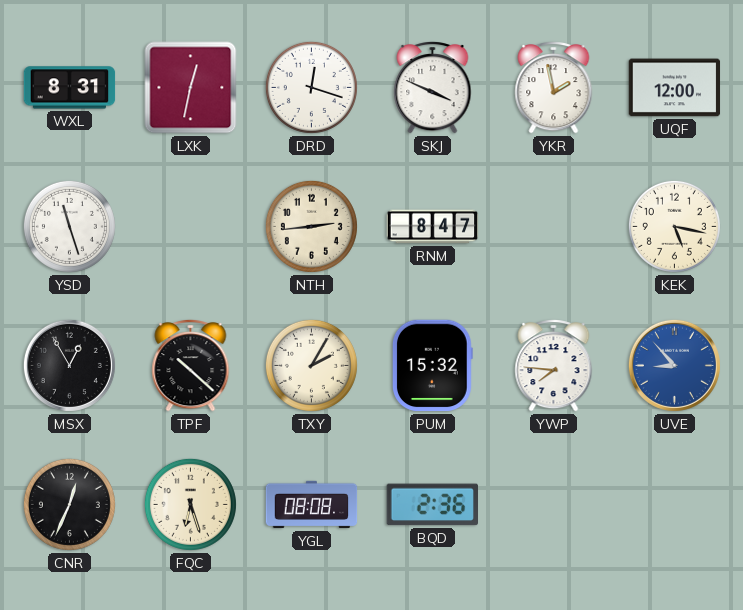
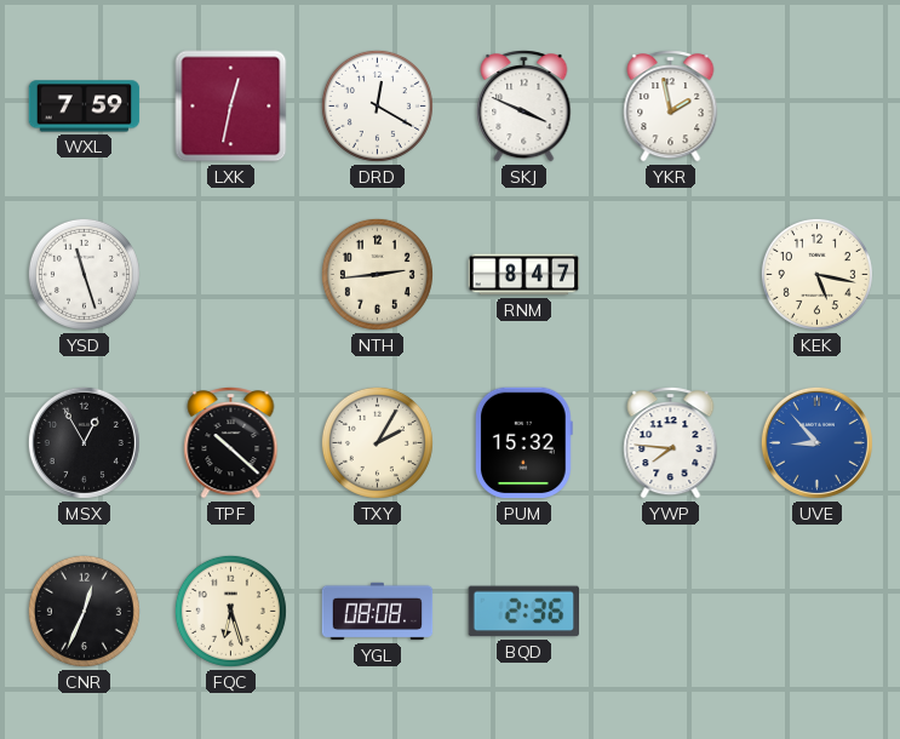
WXL: 8:31 -> 7:59
DRD: 12:18 -> 12:20
UQF: 12:00 -> none
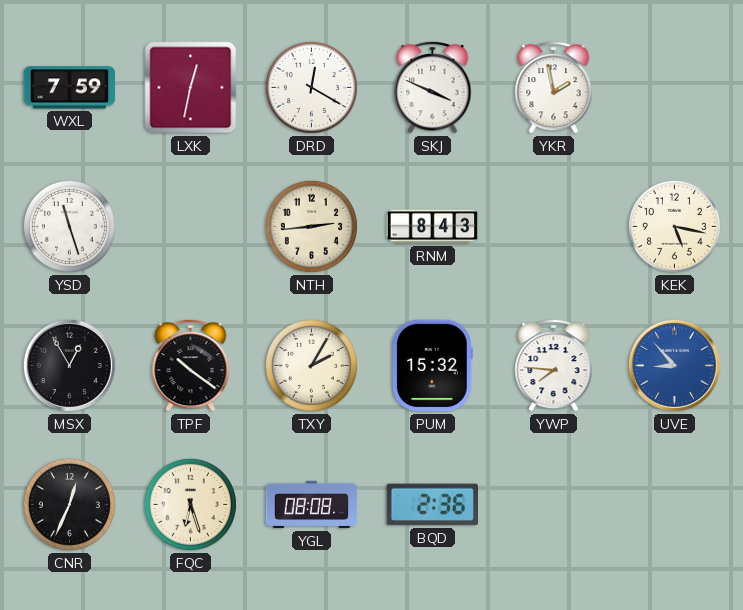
RNM: 8:47 -> 8:43
TPF: 10:22 -> 10:21
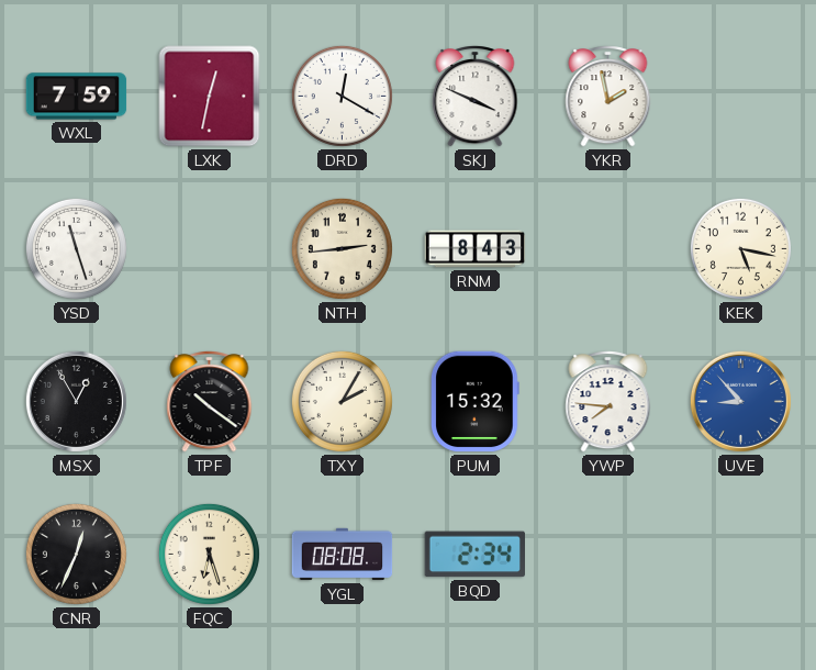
BQD: 2:36 -> 2:34
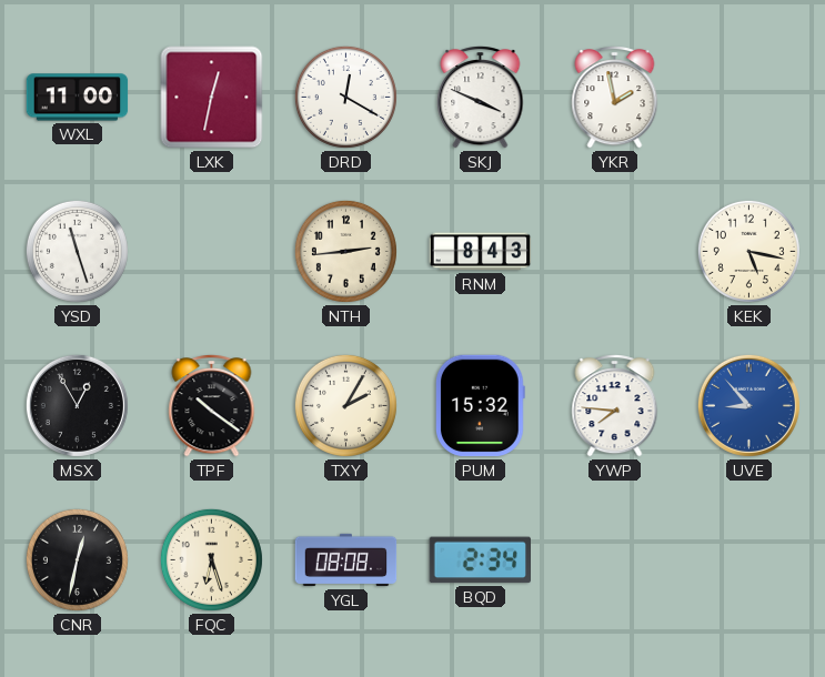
WXL: 7:59 -> 11:00
CNR: 12:34 -> 12:32
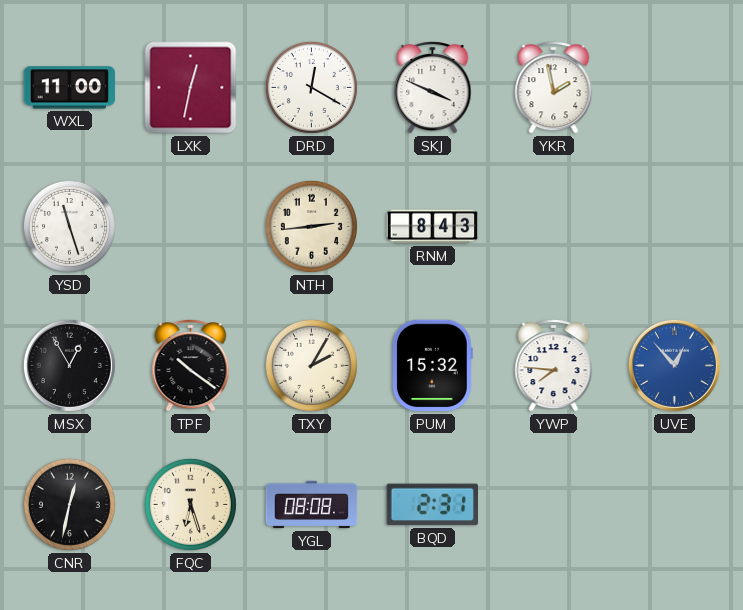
KEK: 5:17 -> none
UVE: 8:53 -> 12:53
BQD: 2:34 -> 2:31
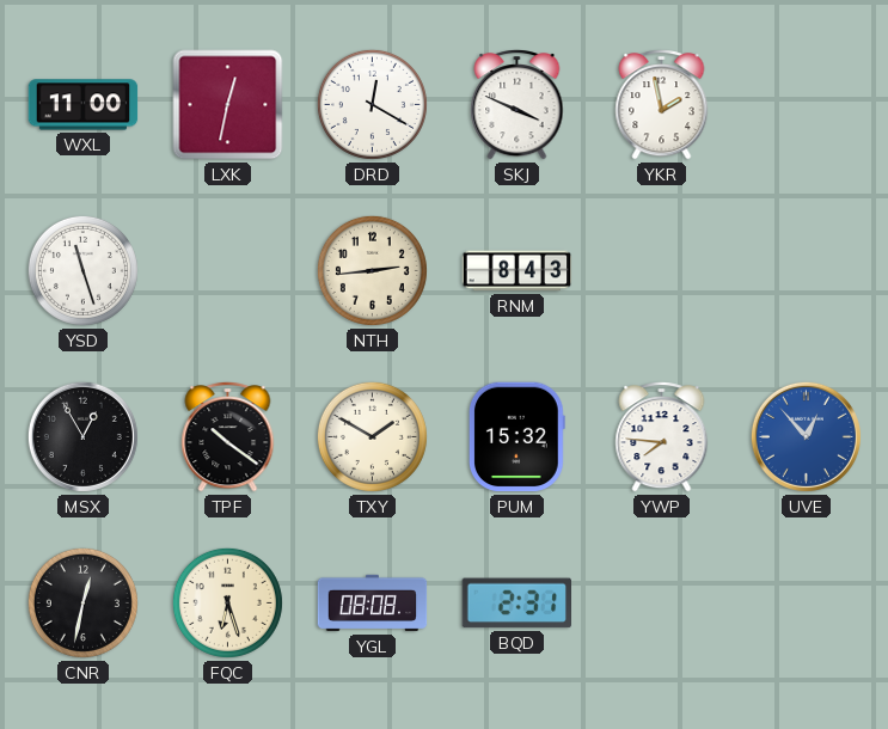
TXY: 2:05 -> 1:50
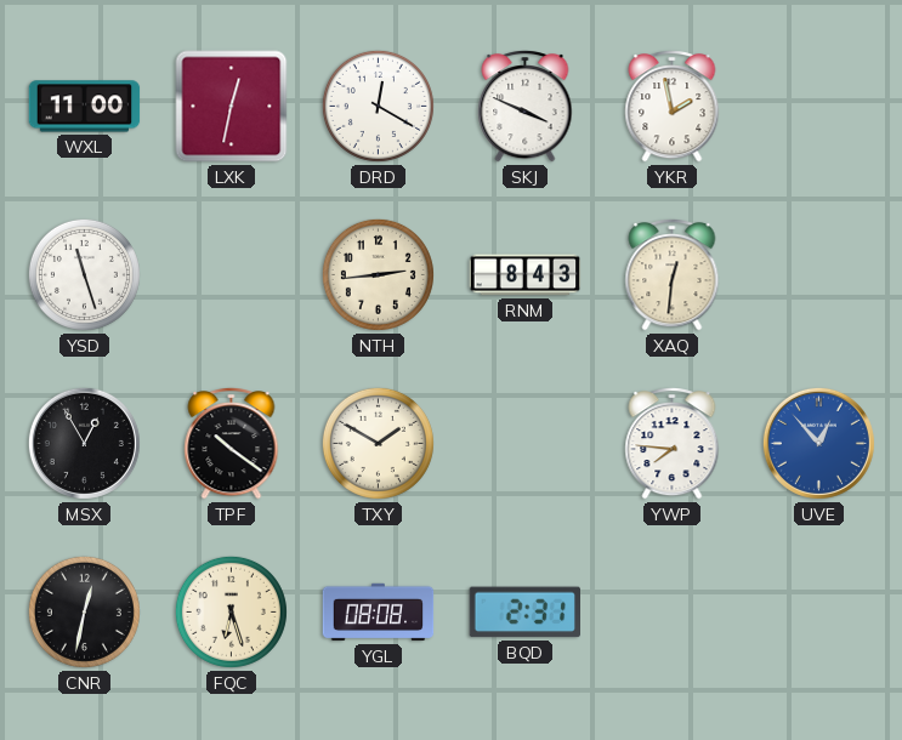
XAQ: none -> 12:31
PUM: 15:32 -> none
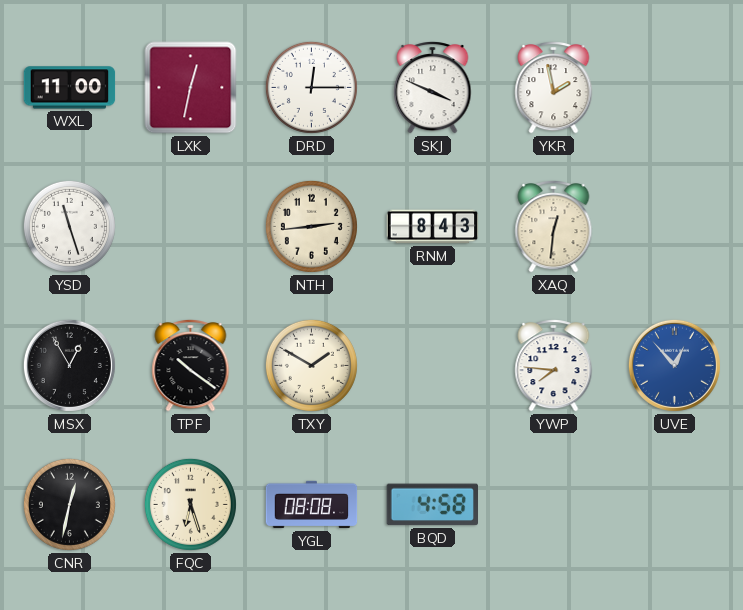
DRD: 12:20 -> 12:15
BQD: 2:31 -> 4:58
